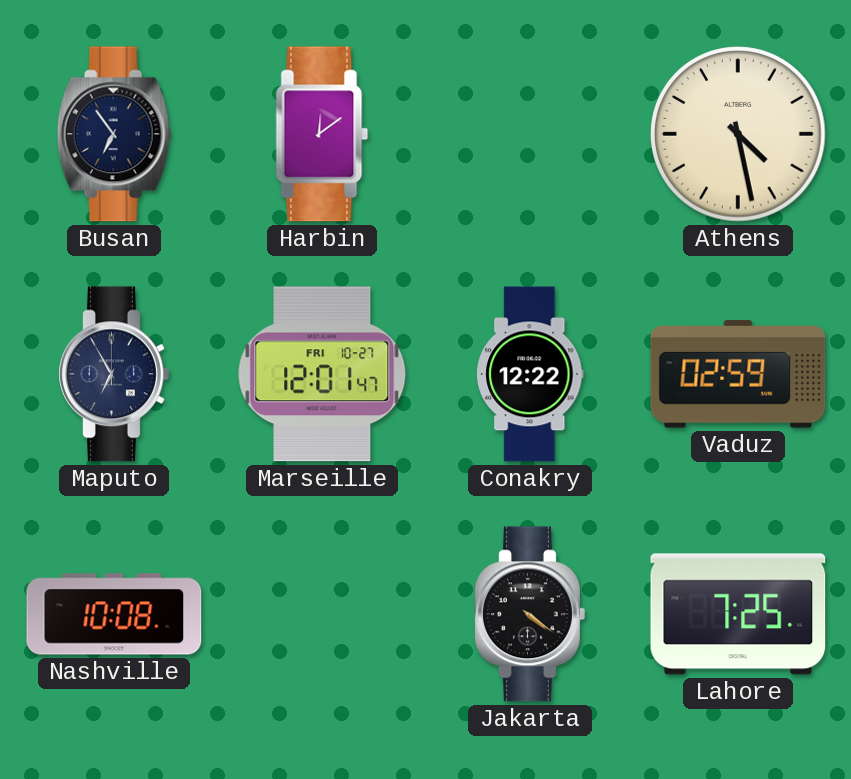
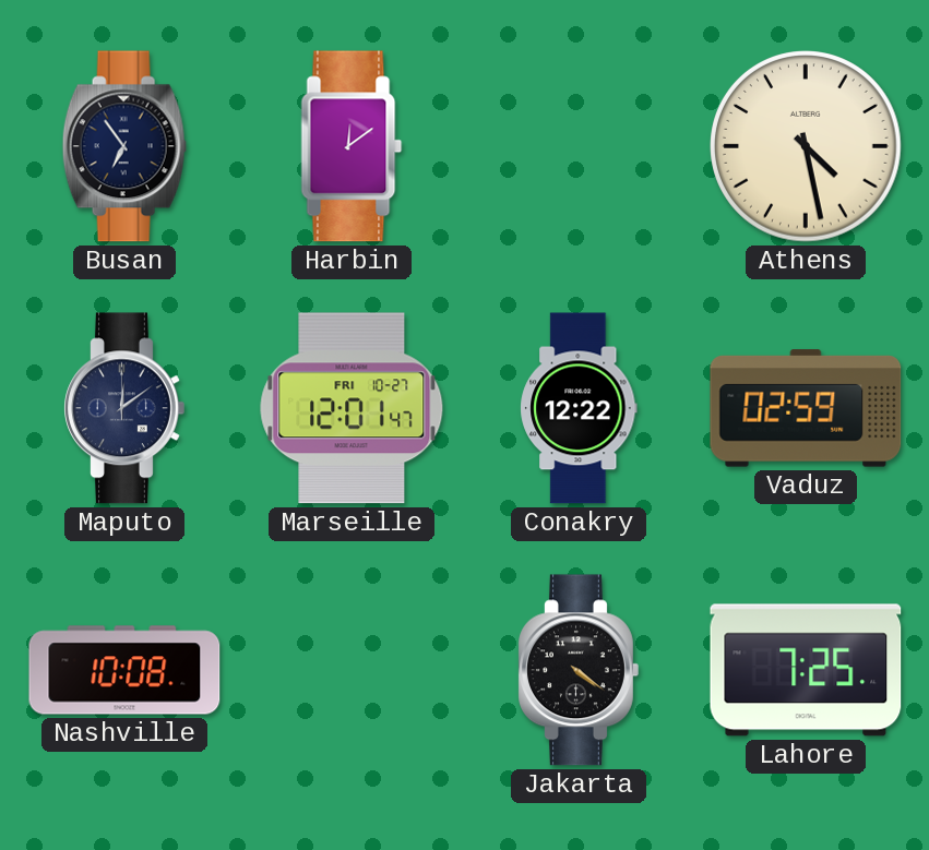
Maputo: 6:55 -> 12:09
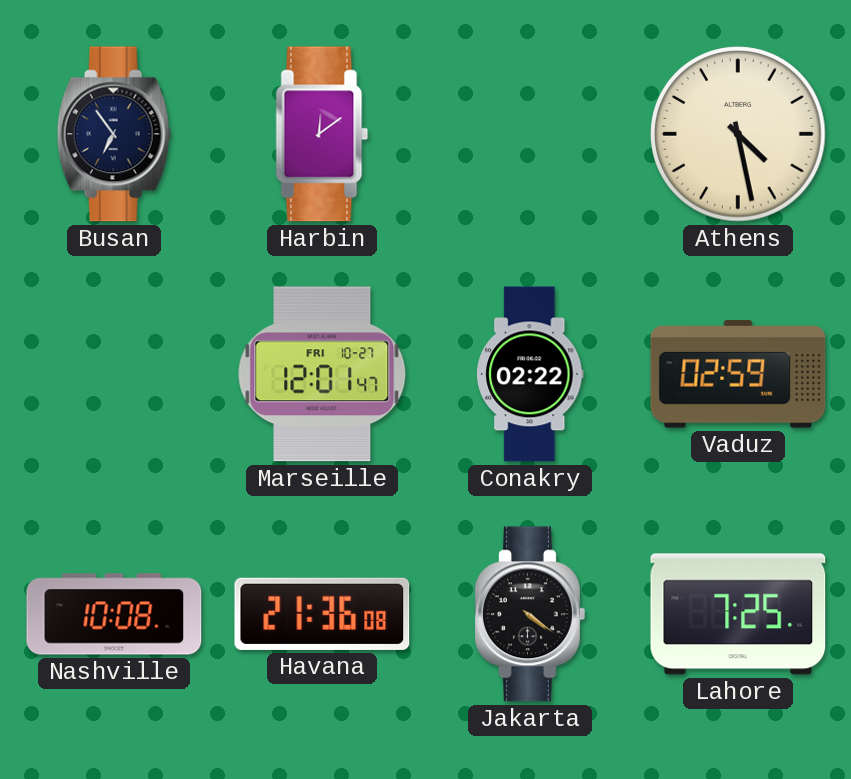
Maputo: 12:09 -> none
Conakry: 12:22 -> 02:22
Havana: none -> 21:36
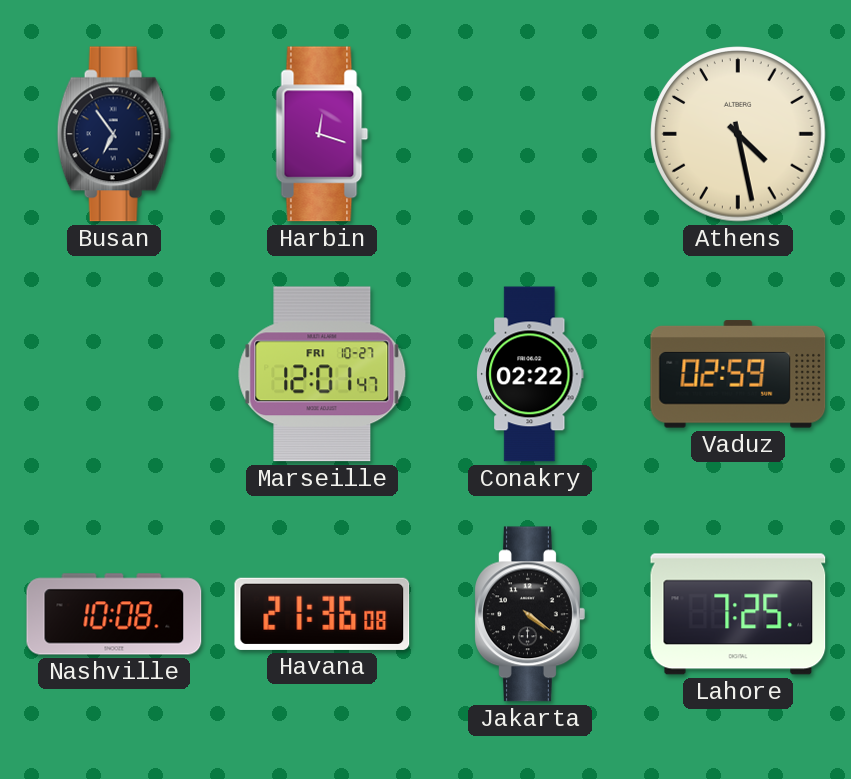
Harbin: 12:09 -> 12:18
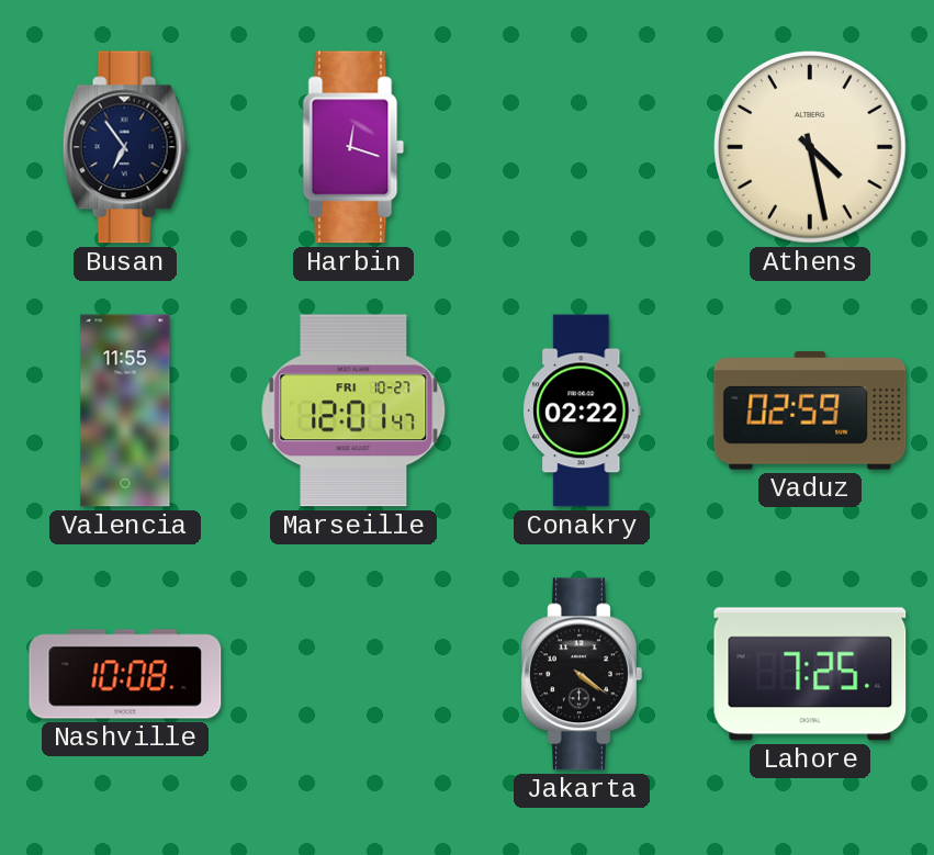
Valencia: none -> 11:55
Havana: 21:36 -> none
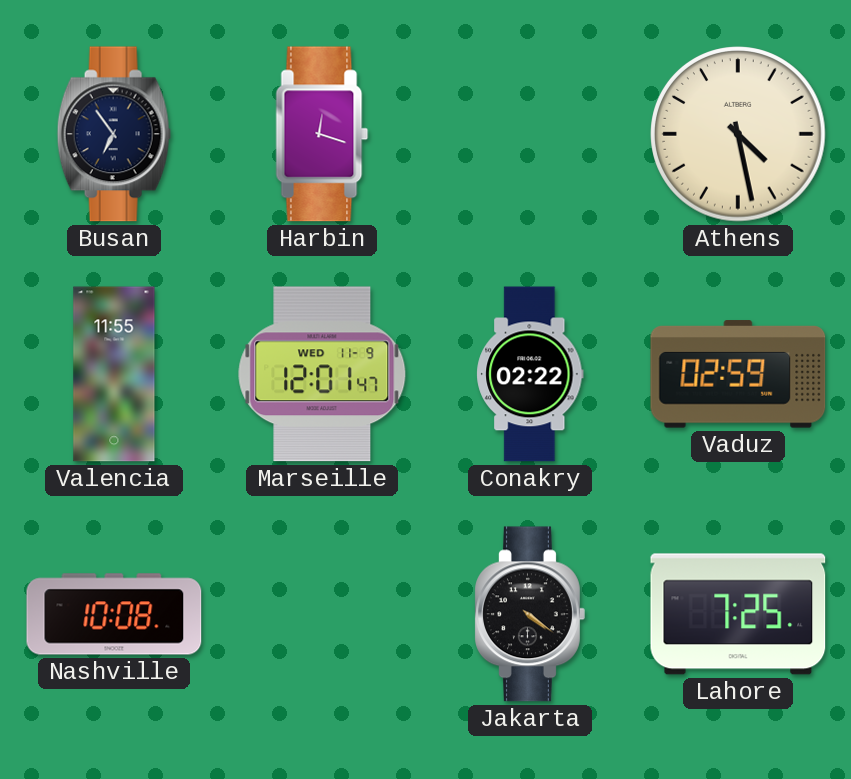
Marseille date: FRI 10-27 -> WED 11-9
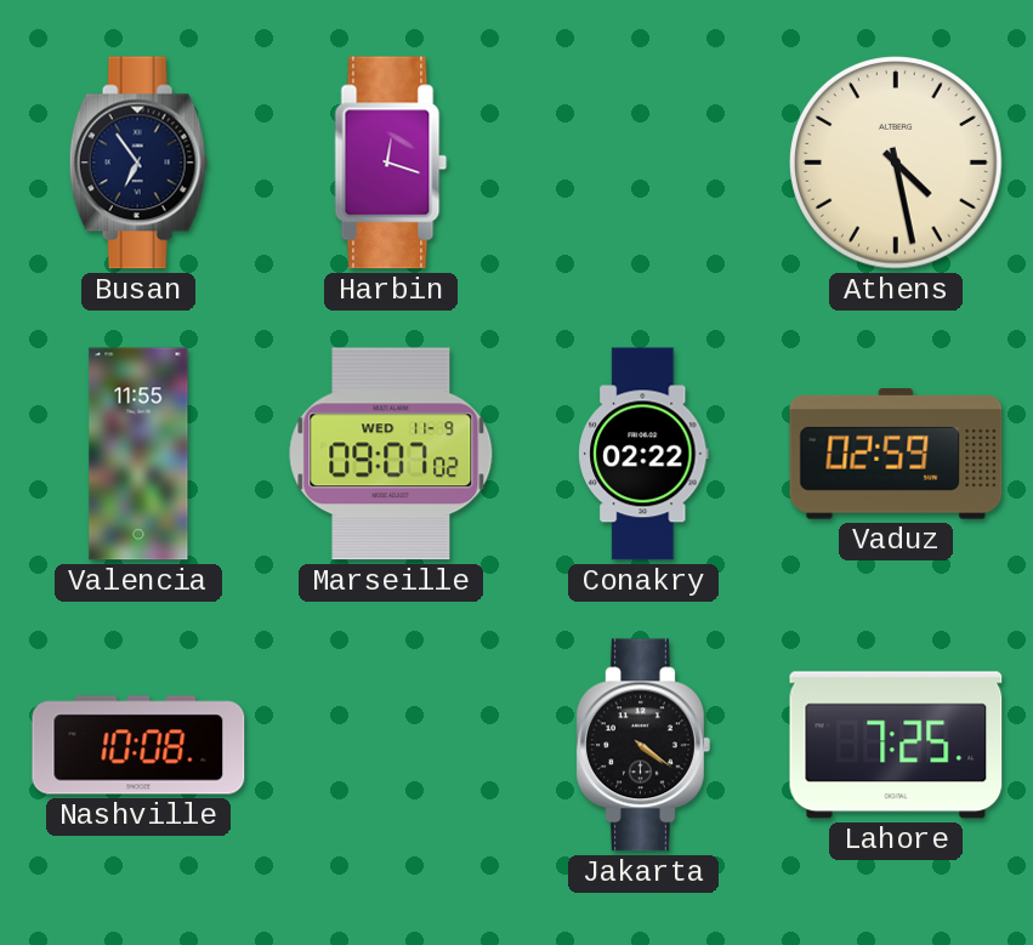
Marseille: 12:01 -> 09:07
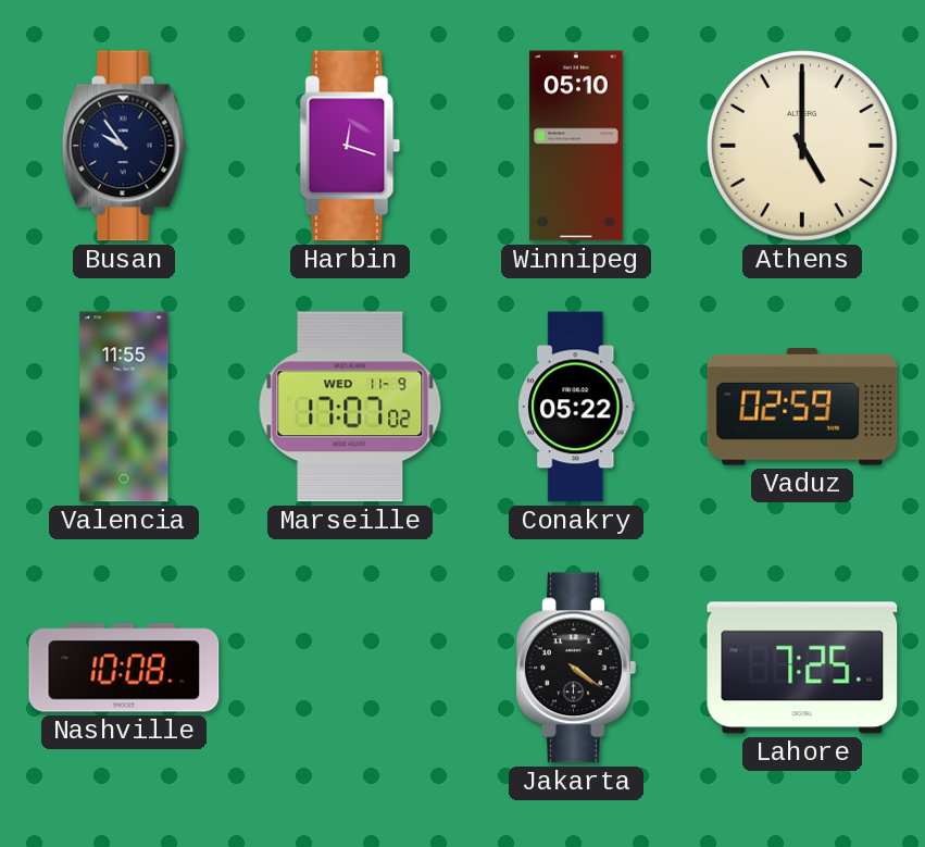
Busan: 6:54 -> 9:54
Winnipeg: none -> 05:10
Athens: 4:28 -> 5:00
Marseille: 09:07 -> 17:07
Conakry: 02:22 -> 05:22
